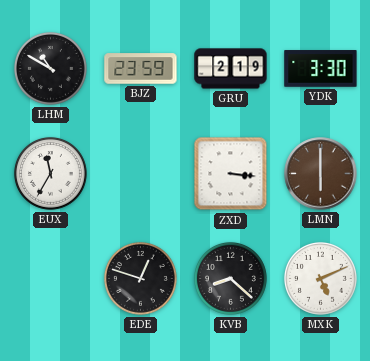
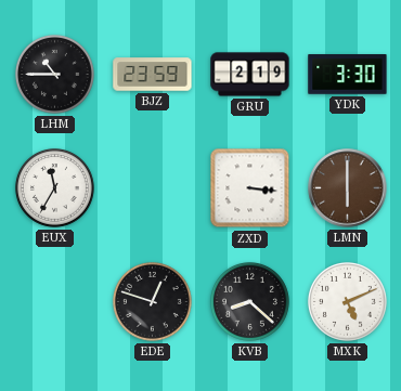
LHM: 10:50 -> 10:45
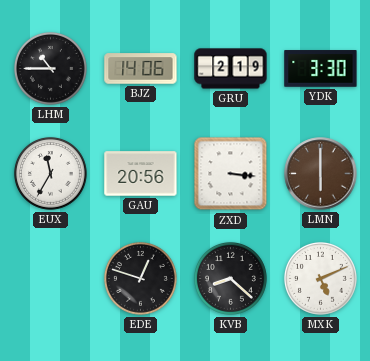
BJZ: 23:59 -> 14:06
GAU: none -> 20:56
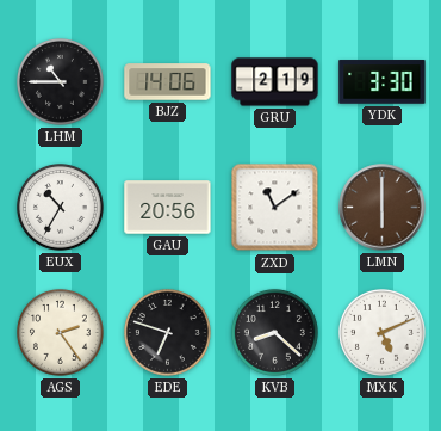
EUX: 11:35 -> 10:35
ZXD: 3:16 -> 11:09
AGS: none -> 2:24
EDE: 12:48 -> 6:48
